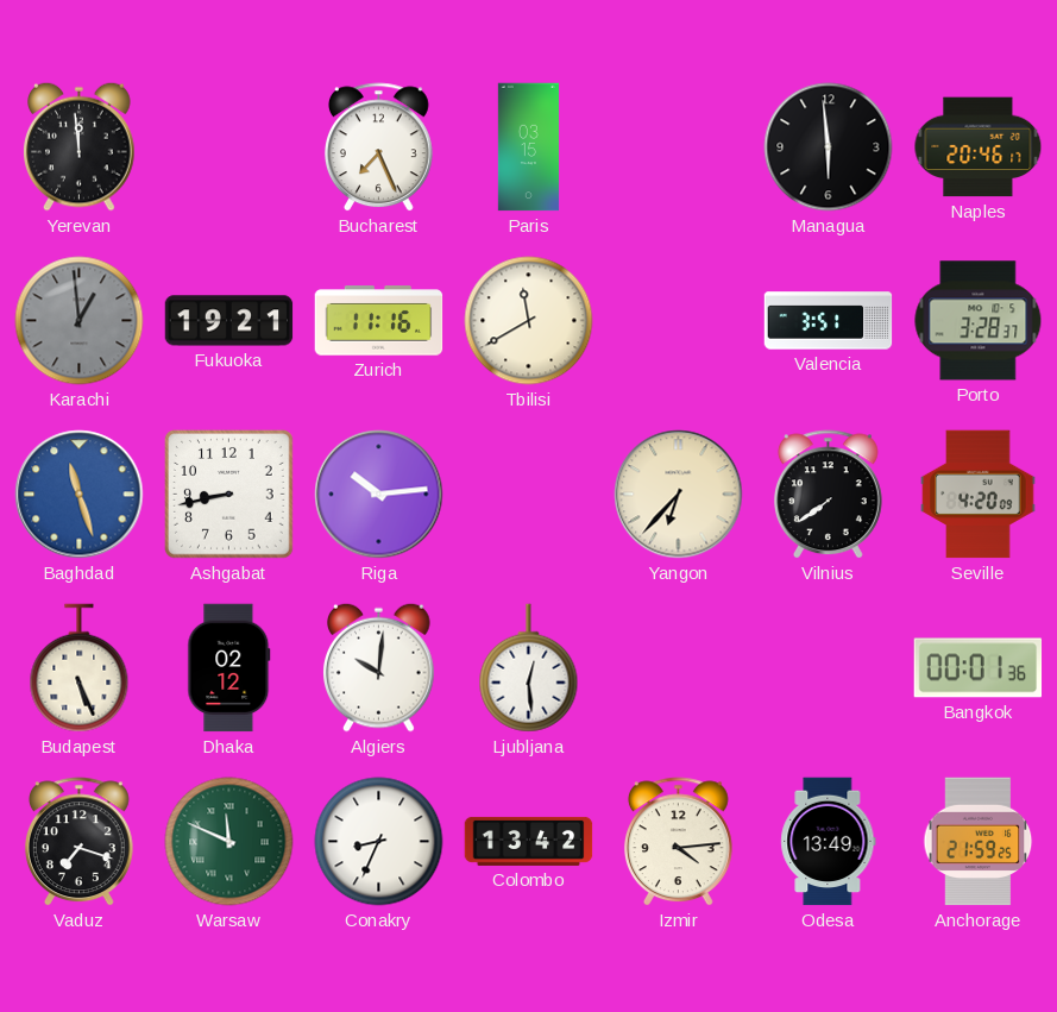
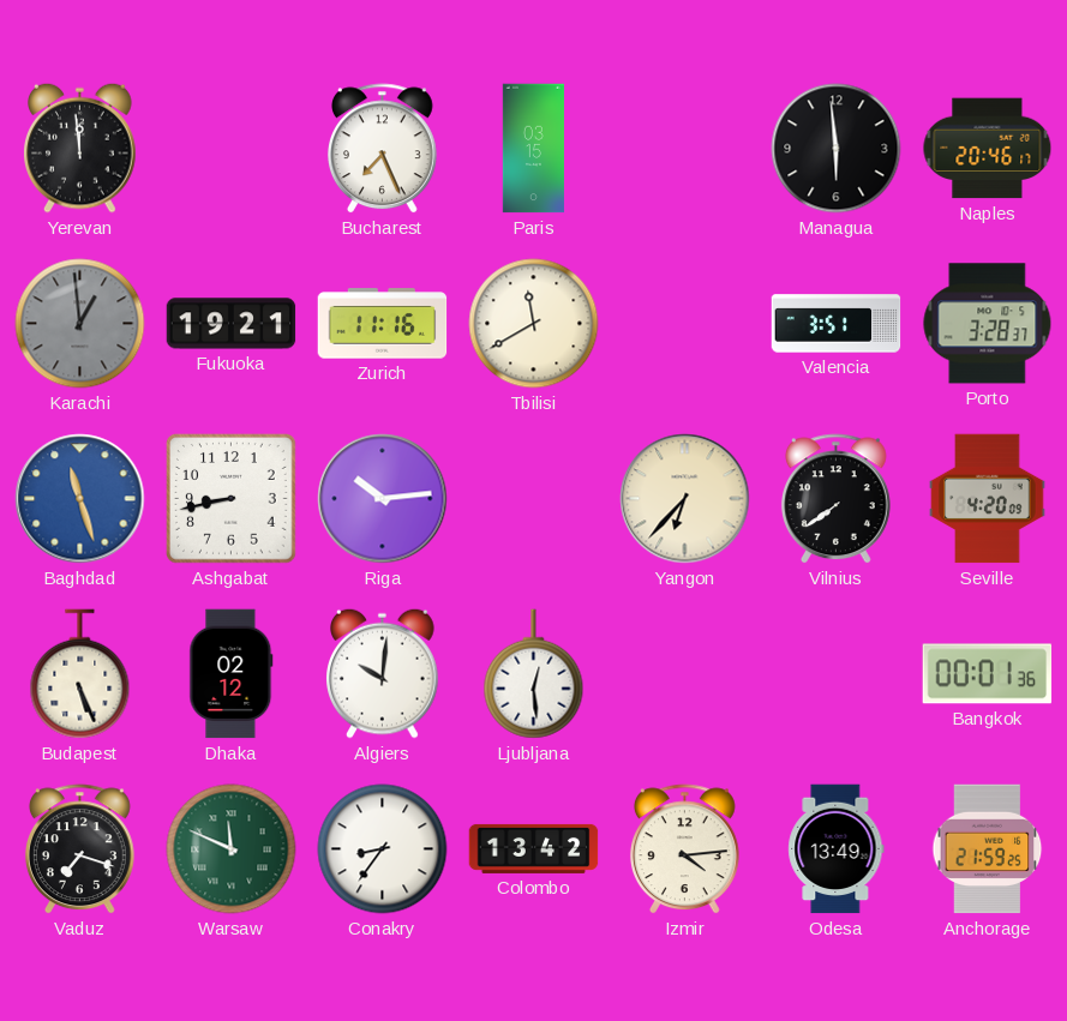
Conakry: 8:34 -> 8:36
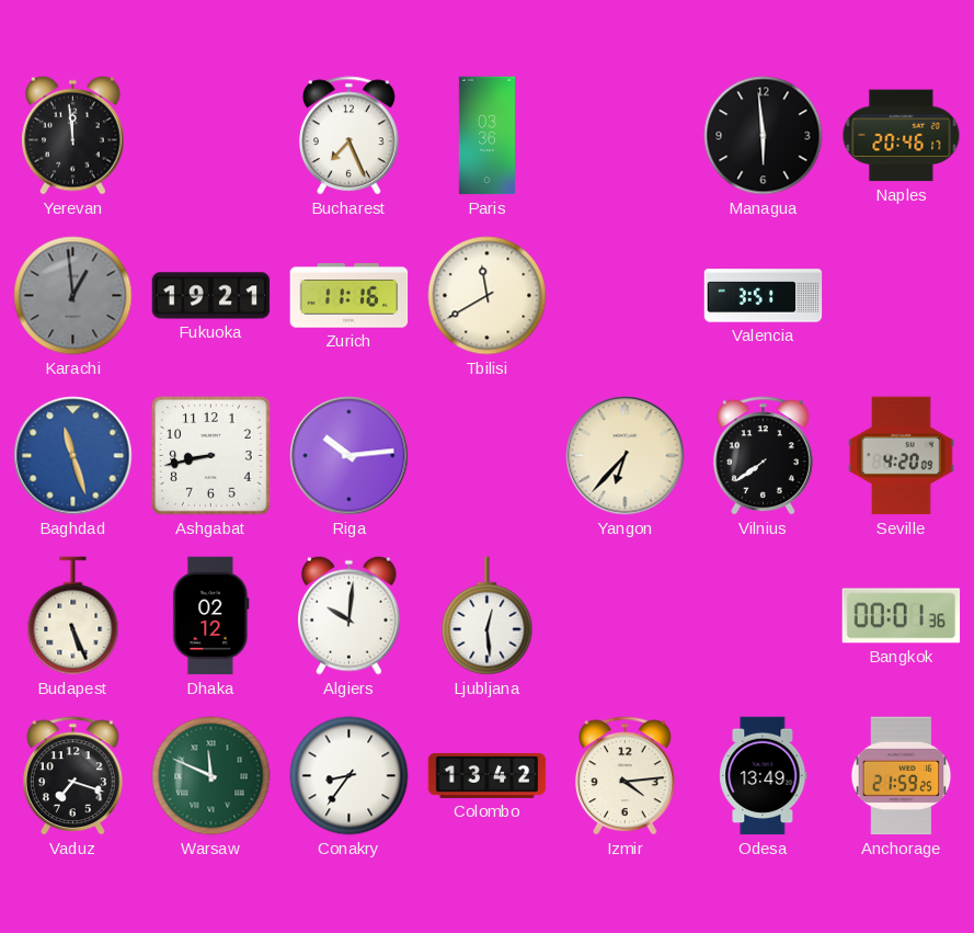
Paris: 03:15 -> 03:36
Porto: 3:28 -> none
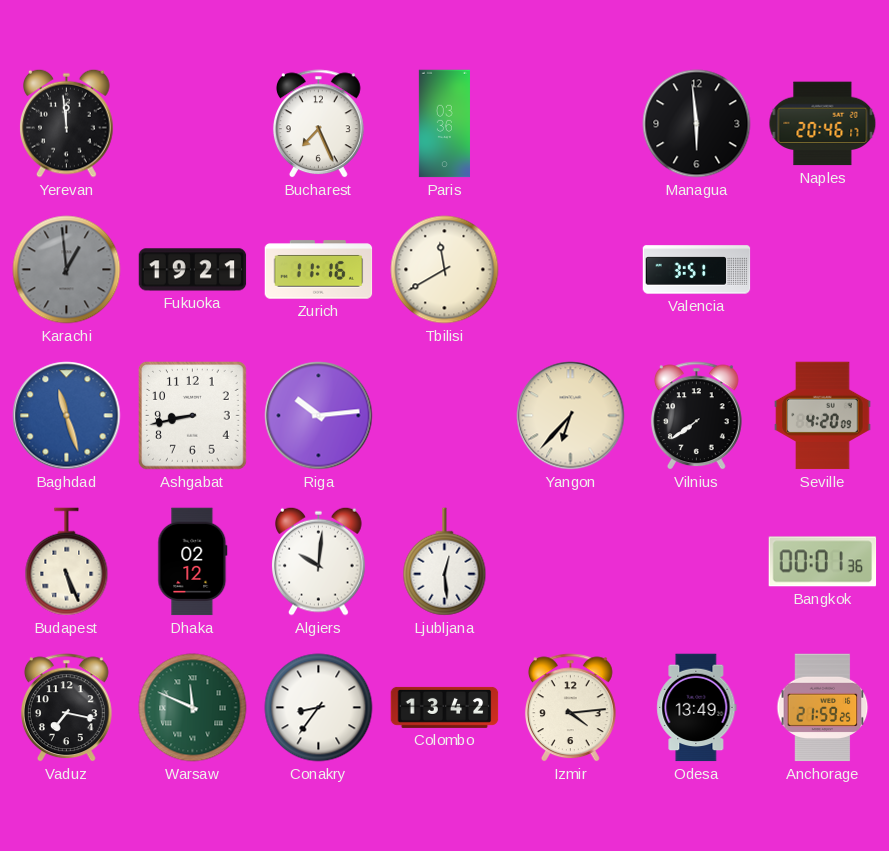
Vaduz: 7:18 -> 7:17
